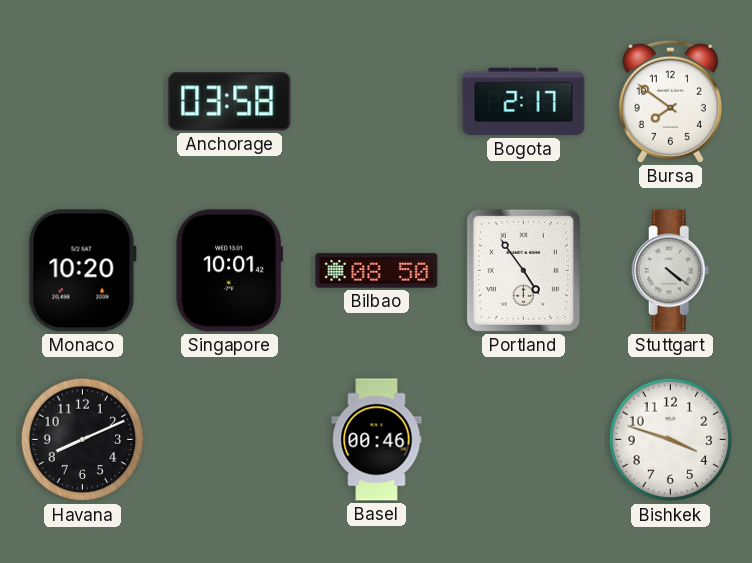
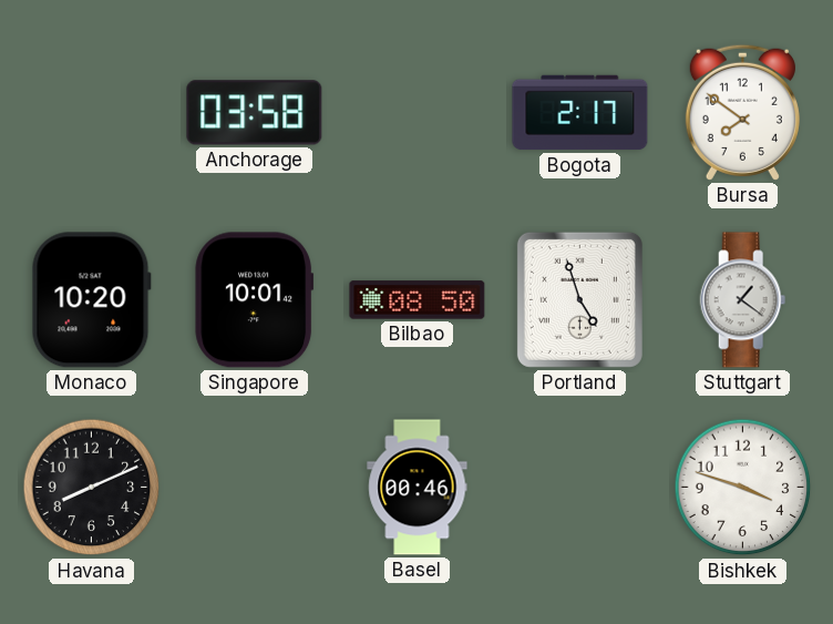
Portland: 4:54 -> 4:57
Stuttgart: 4:21 -> 1:21
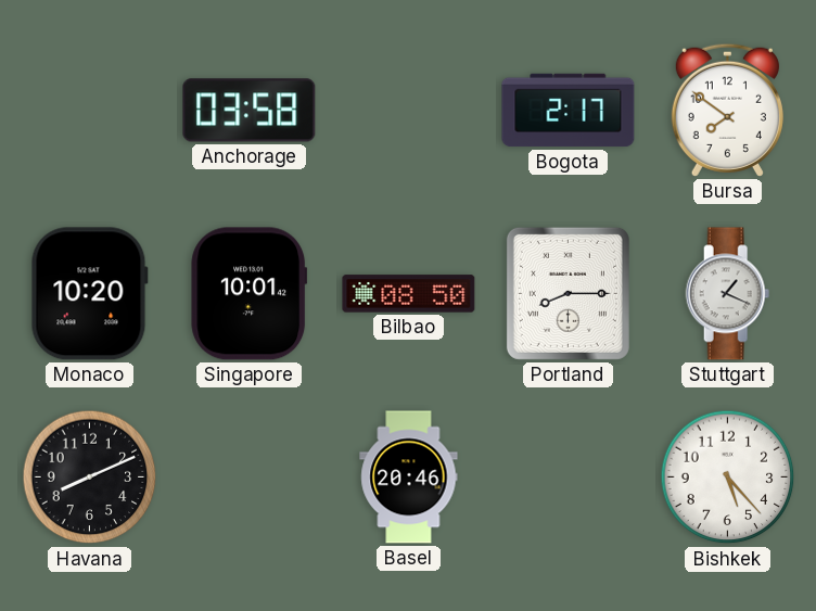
Portland: 4:57 -> 8:15
Stuttgart: 1:21 -> 1:19
Basel: 00:46 -> 20:46
Bishkek: 3:48 -> 5:23
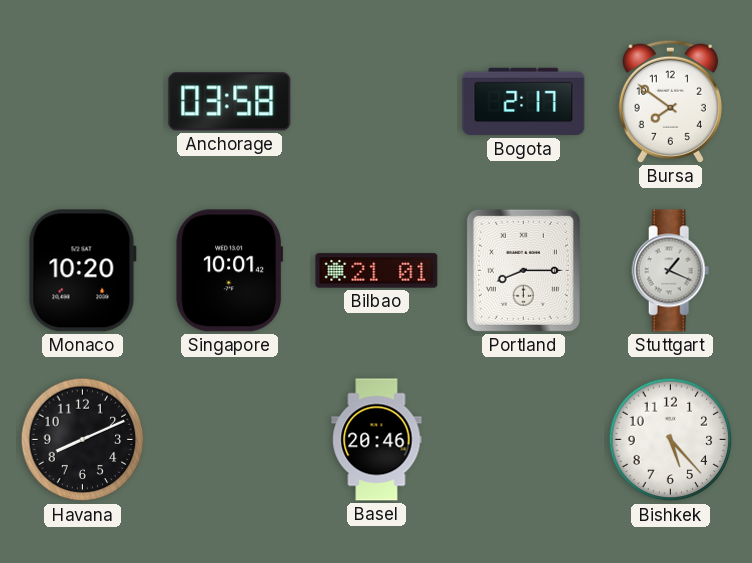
Bilbao: 08:50 -> 21:01
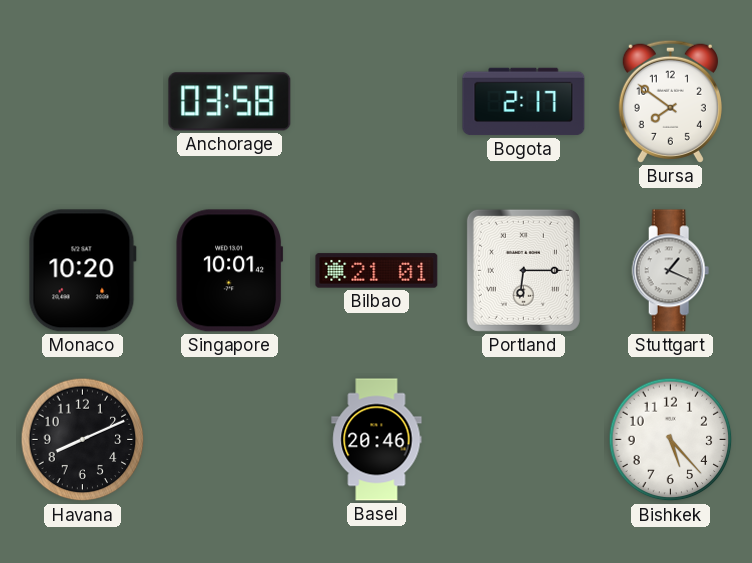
Portland: 8:15 -> 6:15
